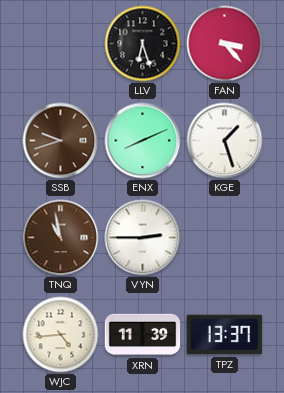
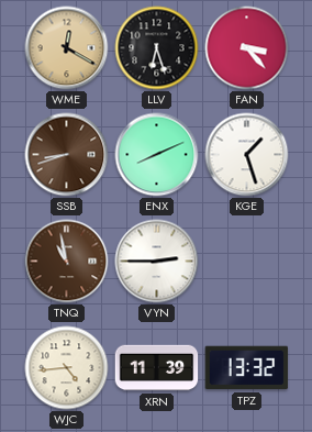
WME: none -> 12:20
SSB: 9:42 -> 8:42
TPZ: 13:37 -> 13:32
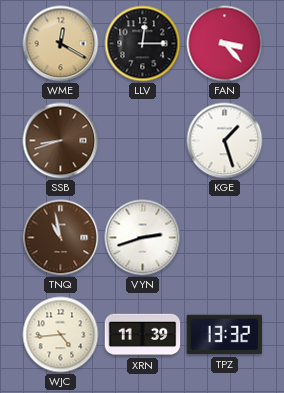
LLV: 6:27 -> 12:15
ENX: 8:11 -> none
VYN: 2:45 -> 2:42
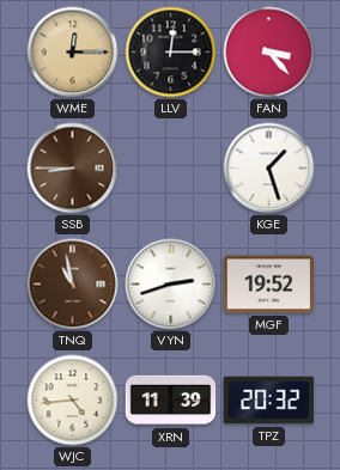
WME: 12:20 -> 12:15
SSB: 8:42 -> 8:45
MGF: none -> 19:52
TPZ: 13:32 -> 20:32
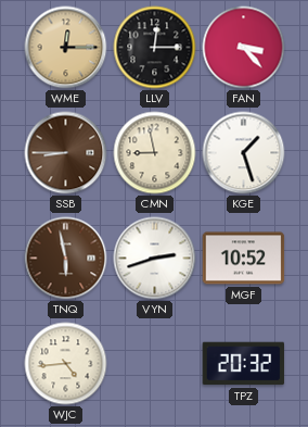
CMN: none -> 8:58
TNQ: 10:58 -> 5:58
MGF: 19:52 -> 10:52
XRN: 11:39 -> none
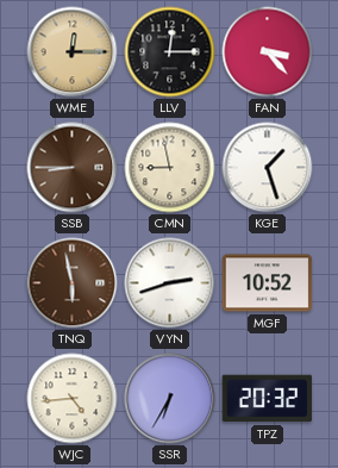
SSR: none -> 6:35
